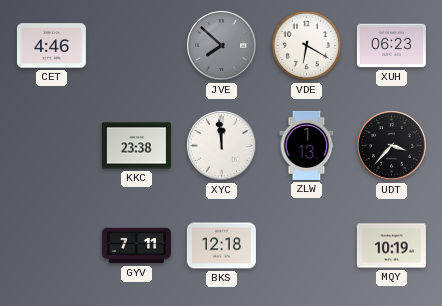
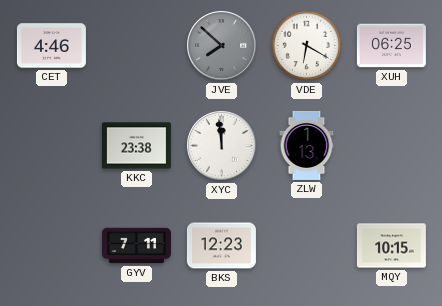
XUH: 06:23 -> 06:25
UDT: 3:37 -> none
BKS: 12:18 -> 12:23
MQY: 10:19 -> 10:15
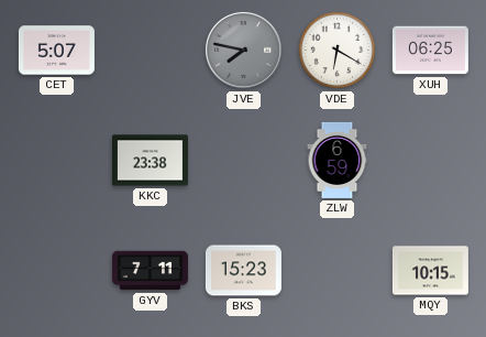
CET: 4:46 -> 5:07
JVE: 7:52 -> 7:47
XYC: 11:59 -> none
ZLW: 1:13 -> 6:59
BKS: 12:23 -> 15:23
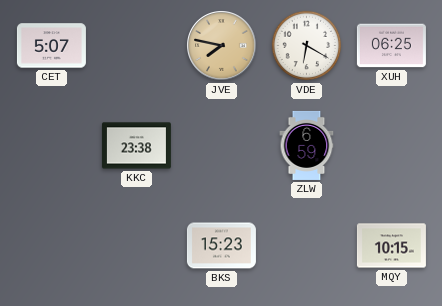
JVE dial: grey -> champagne
GYV: 7:11 -> none
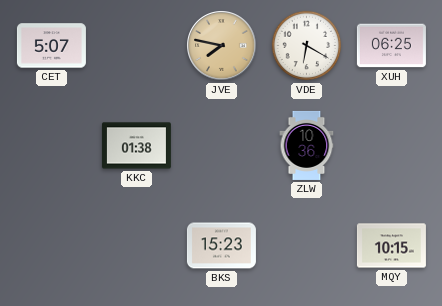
KKC: 23:38 -> 01:38
ZLW: 6:59 -> 10:36
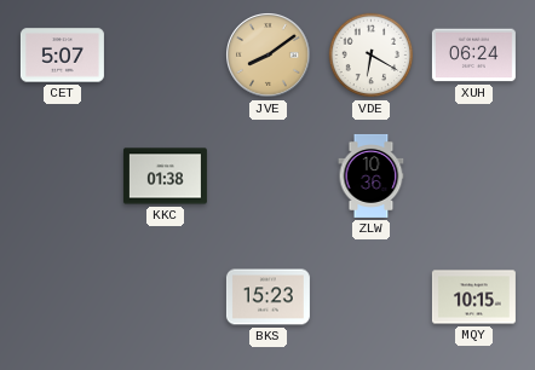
JVE: 7:47 -> 8:09
XUH: 06:25 -> 06:24
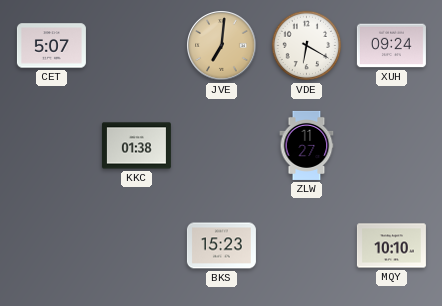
JVE: 8:09 -> 7:01
XUH: 06:24 -> 09:24
ZLW: 10:36 -> 11:27
MQY: 10:15 -> 10:10
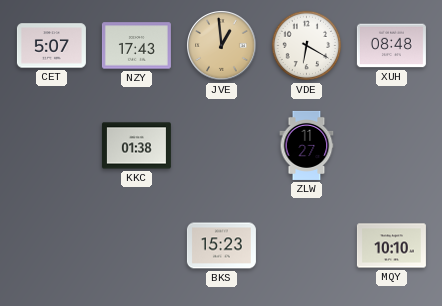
NZY: none -> 17:43
JVE: 7:01 -> 12:59
XUH: 09:24 -> 08:48
